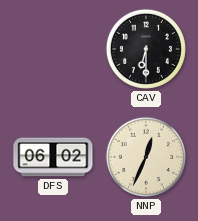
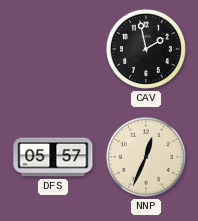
CAV: 6:30 -> 1:58
DFS: 06:02 -> 05:57
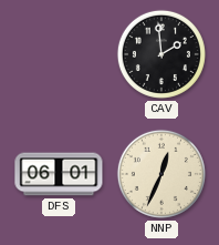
CAV: 1:58 -> 1:59
DFS: 05:57 -> 06:01
